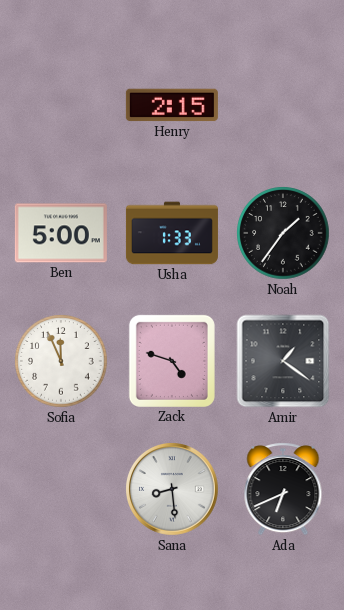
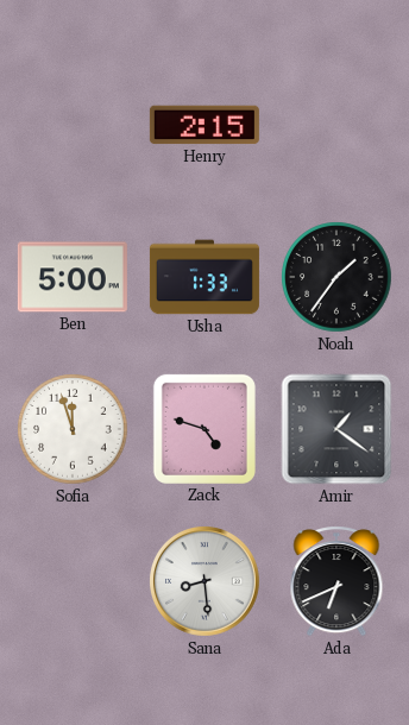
Sofia: 11:56 -> 11:57
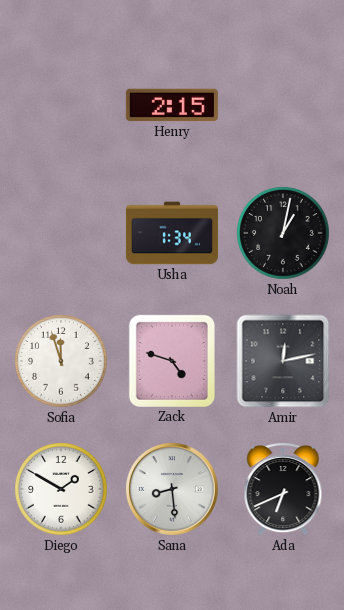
Ben: 5:00 -> none
Usha: 1:33 -> 1:34
Noah: 1:36 -> 1:02
Amir: 1:21 -> 12:13
Diego: none -> 1:50
